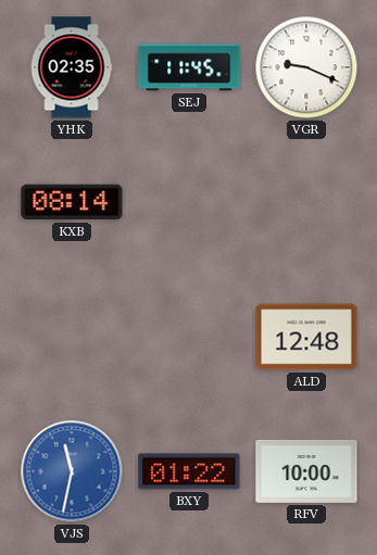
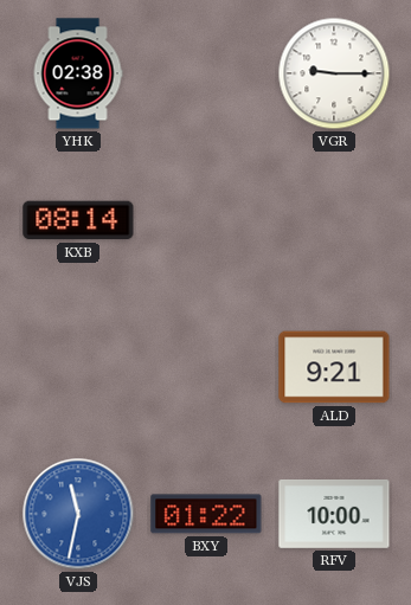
YHK: 02:35 -> 02:38
SEJ: 11:45 -> none
VGR: 9:19 -> 9:15
ALD: 12:48 -> 9:21
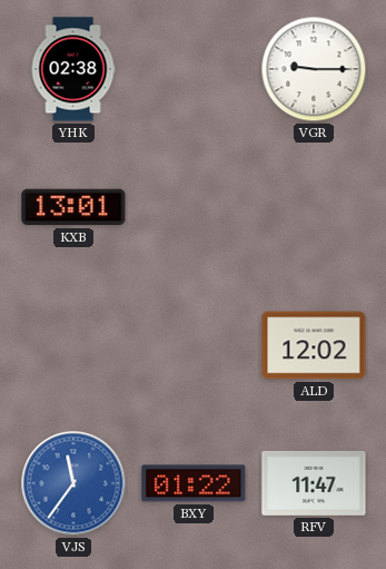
KXB: 08:14 -> 13:01
ALD: 9:21 -> 12:02
VJS: 11:32 -> 11:36
RFV: 10:00 -> 11:47
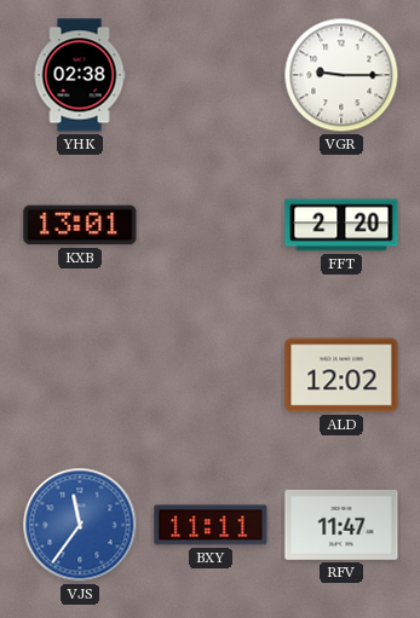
FFT: none -> 2:20
BXY: 01:22 -> 11:11
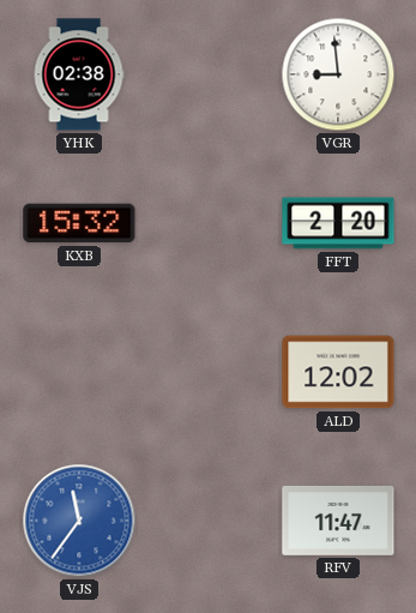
VGR: 9:15 -> 8:59
KXB: 13:01 -> 15:32
BXY: 11:11 -> none
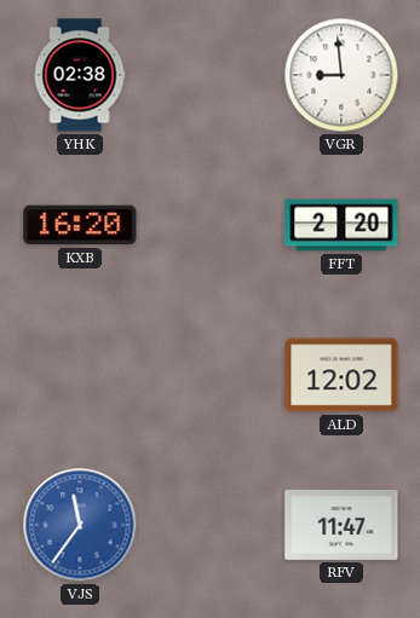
KXB: 15:32 -> 16:20
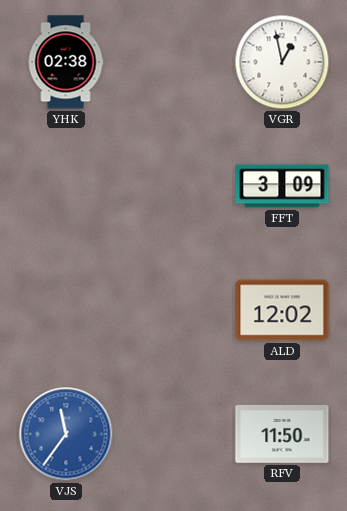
VGR: 8:59 -> 12:58
KXB: 16:20 -> none
FFT: 2:20 -> 3:09
RFV: 11:47 -> 11:50
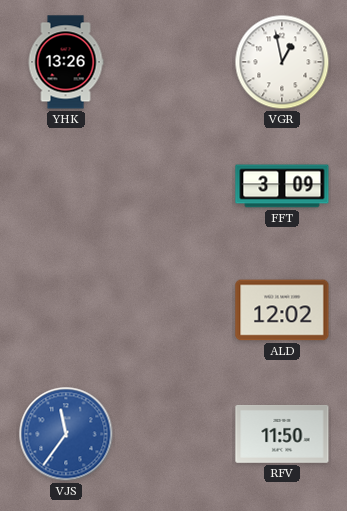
YHK: 02:38 -> 13:26
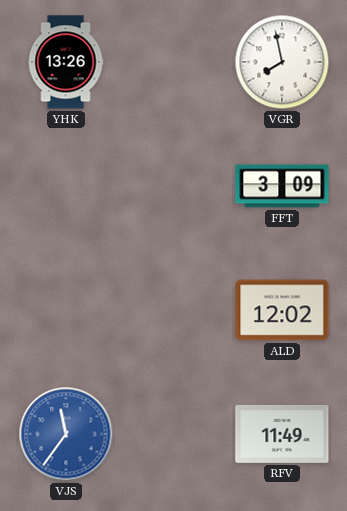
VGR: 12:58 -> 7:58
RFV: 11:50 -> 11:49
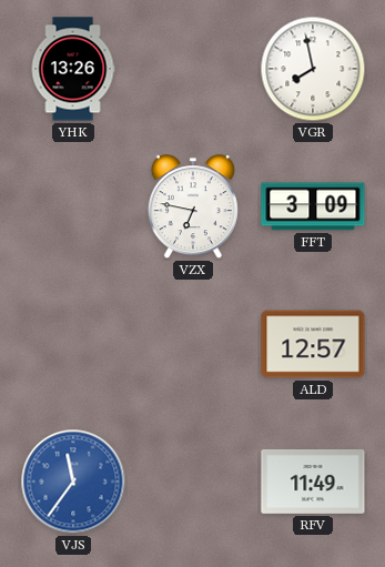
VZX: none -> 6:47
ALD: 12:02 -> 12:57
